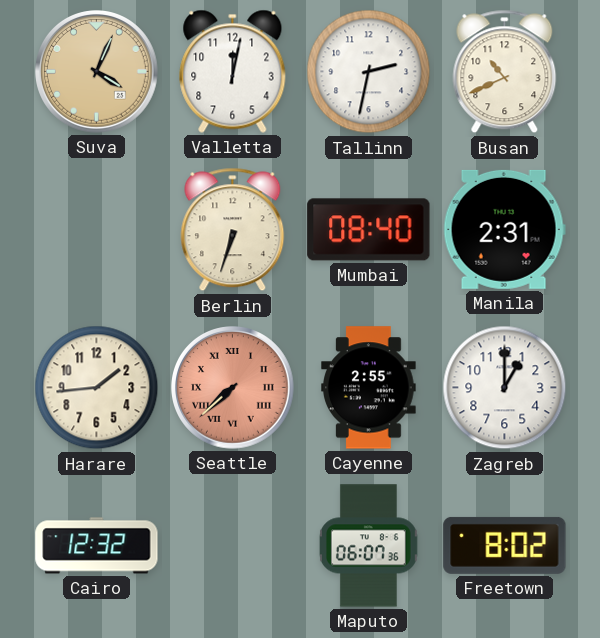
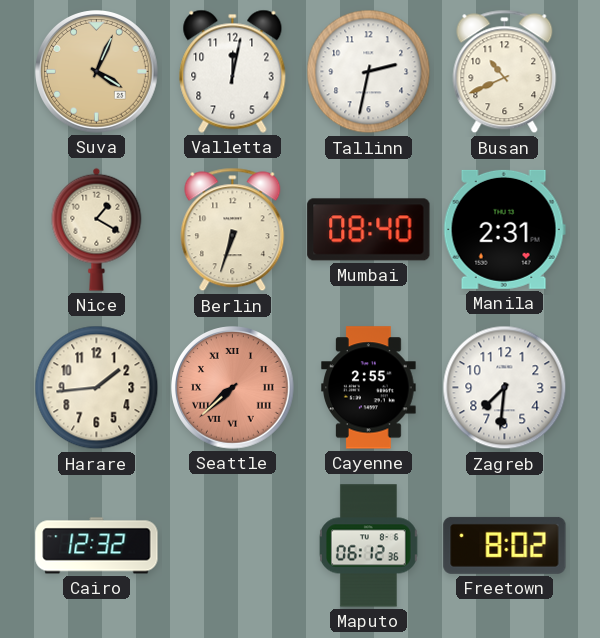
Nice: none -> 1:20
Zagreb: 1:00 -> 7:31
Maputo: 06:07 -> 06:12
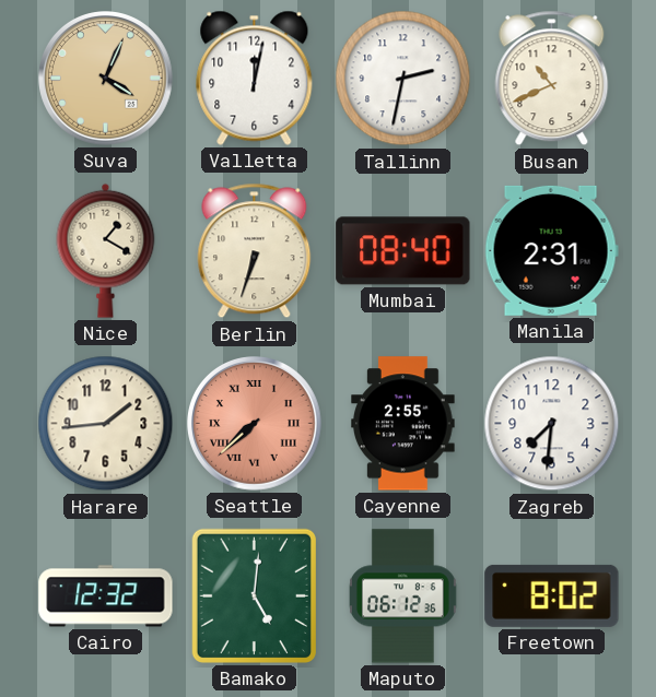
Bamako: none -> 5:01
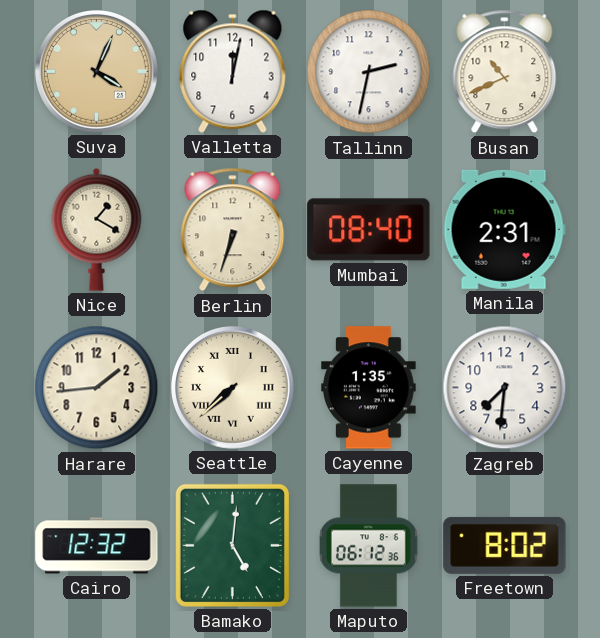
Seattle dial: salmon -> cream
Cayenne: 2:55 -> 1:35
